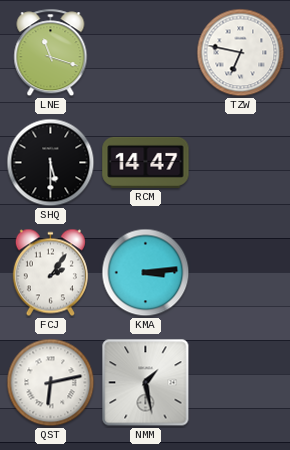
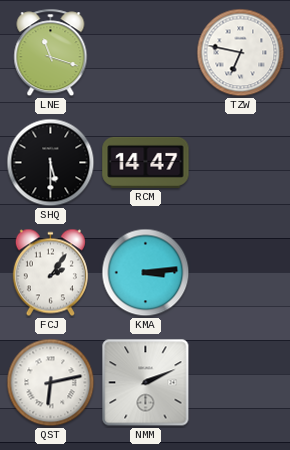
NMM: 1:28 -> 2:11
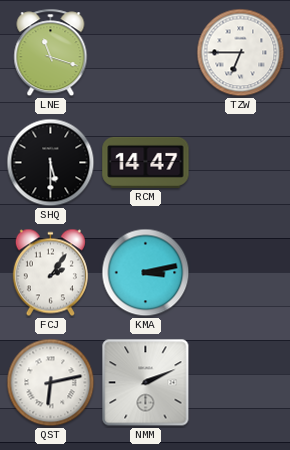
TZW: 6:47 -> 6:45
KMA: 3:14 -> 3:13
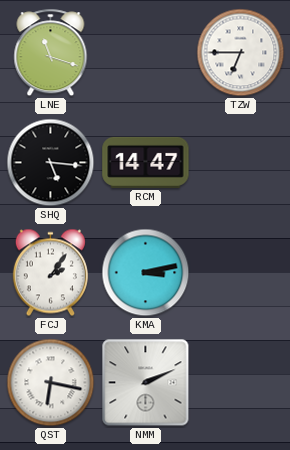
SHQ: 5:30 -> 5:16
QST: 6:13 -> 6:17
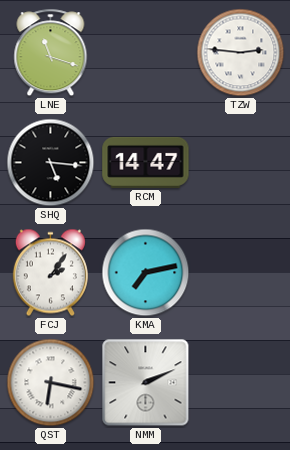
TZW: 6:45 -> 2:46
KMA: 3:13 -> 7:13
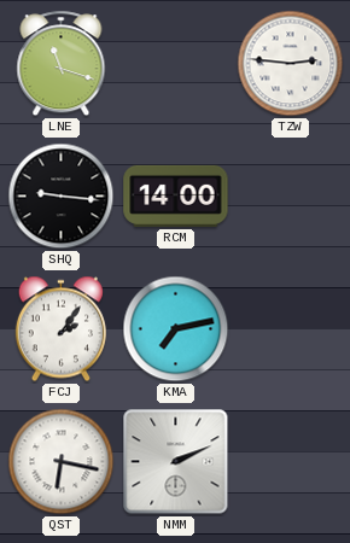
SHQ: 5:16 -> 9:16
RCM: 14:47 -> 14:00
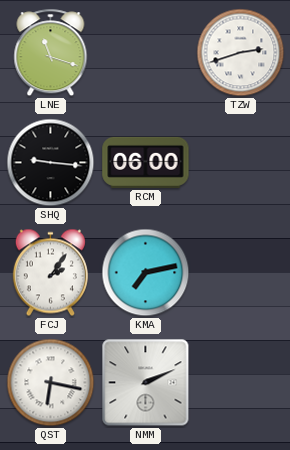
TZW: 2:46 -> 2:42
RCM: 14:00 -> 06:00
